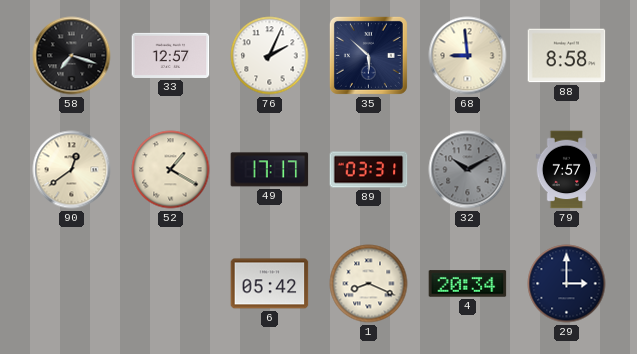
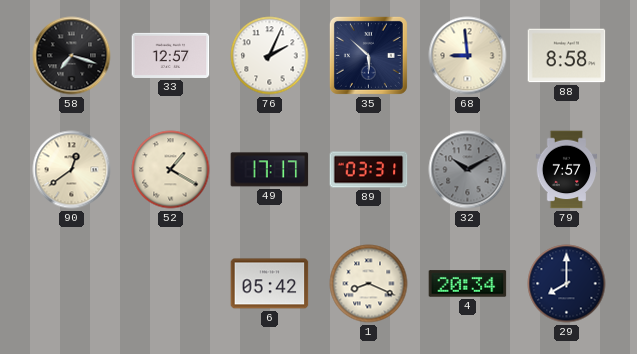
29: 3:00 -> 8:00
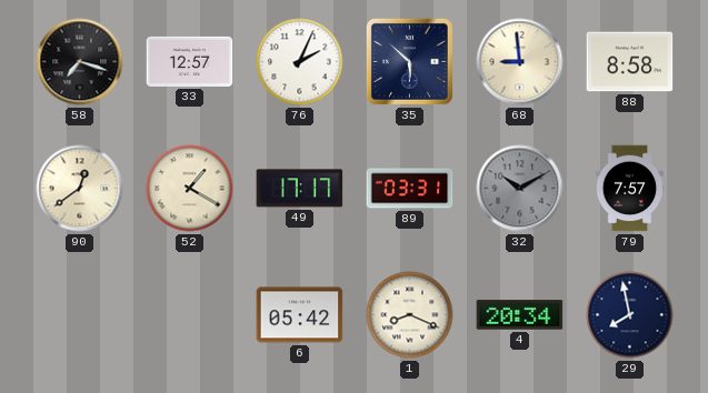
29: 8:00 -> 7:58
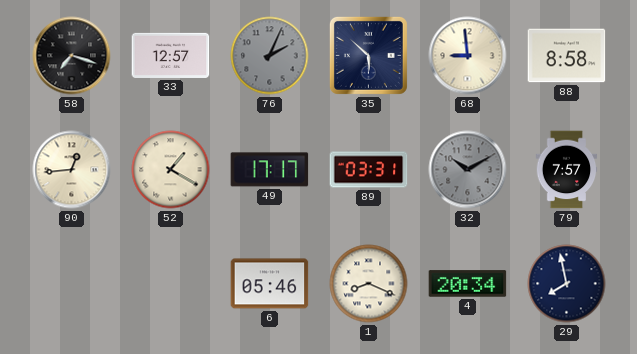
76 dial: white -> grey
90: 12:39 -> 12:44
6: 05:42 -> 05:46
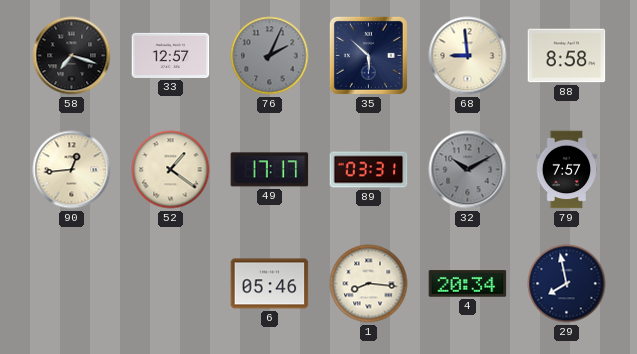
52: 1:20 -> 1:21
1: 8:19 -> 8:16
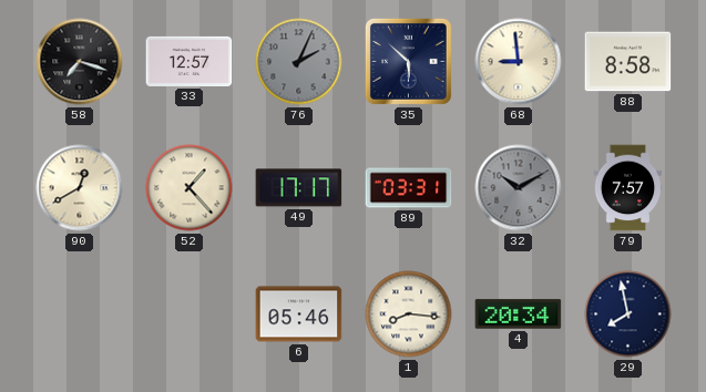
90: 12:44 -> 12:40
52: 1:21 -> 1:23
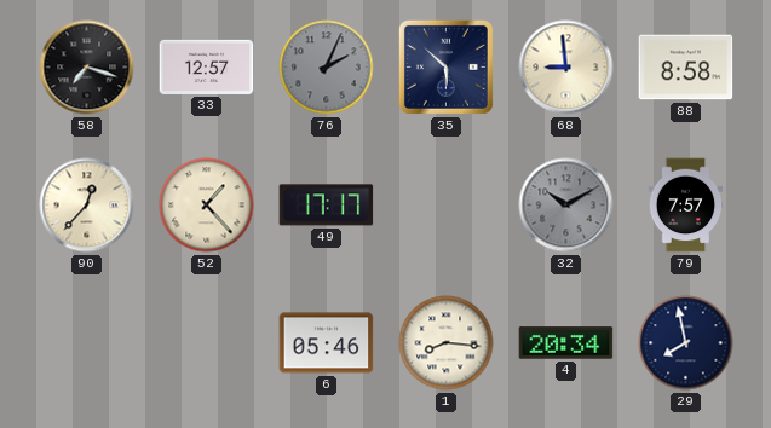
90: 12:40 -> 12:37
89: 03:31 -> none
